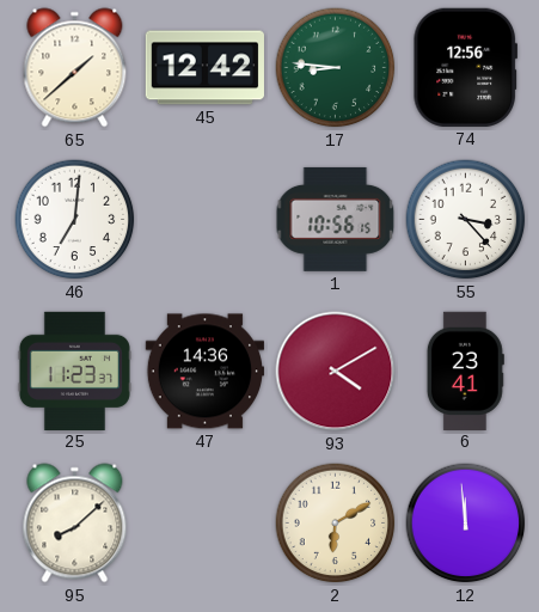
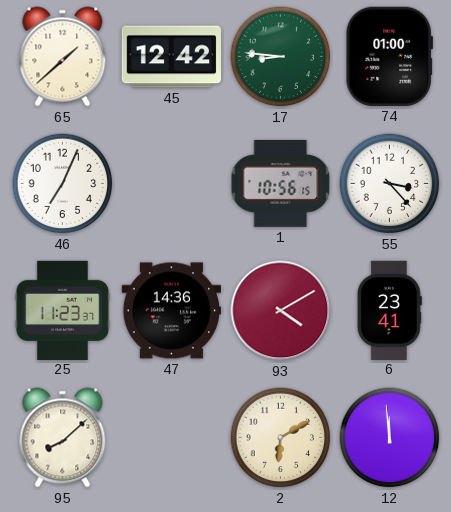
74: 12:56 -> 01:00
46: 7:01 -> 7:04
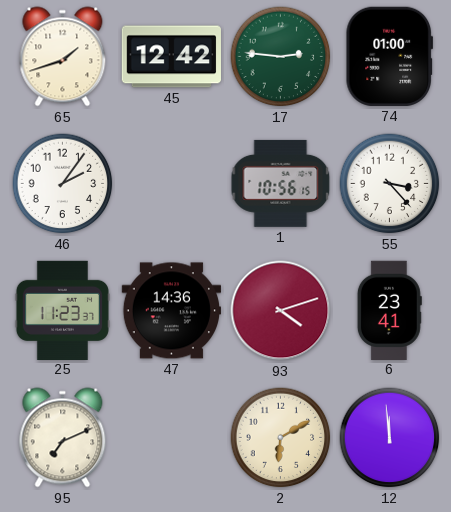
65: 1:38 -> 1:42
17: 8:46 -> 2:46
46: 7:04 -> 2:06
93: 4:10 -> 4:12
95: 8:08 -> 7:11
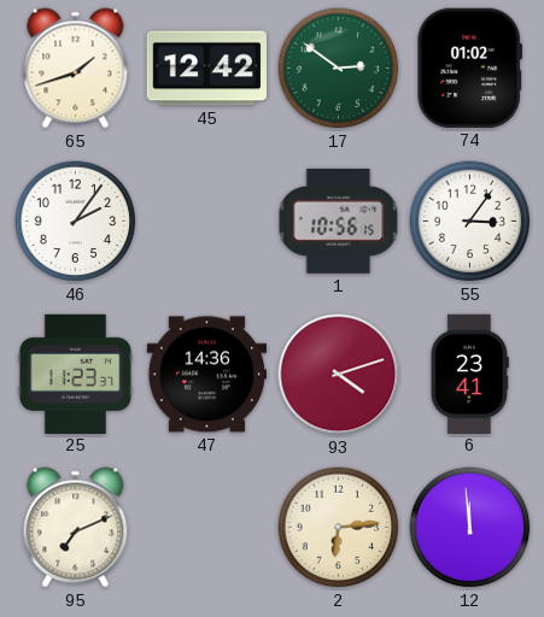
17: 2:46 -> 2:51
74: 01:00 -> 01:02
55: 3:23 -> 3:06
2: 6:10 -> 6:14
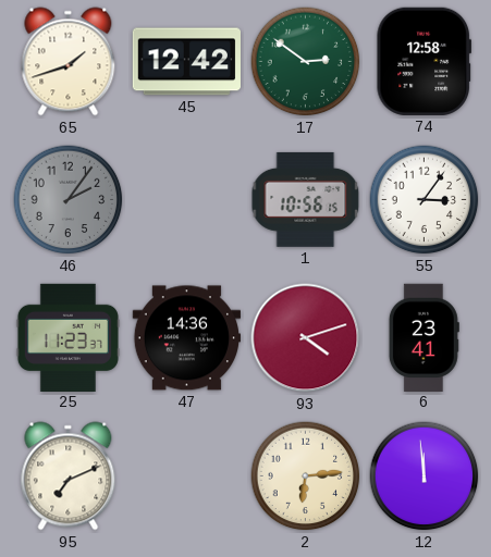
74: 01:02 -> 12:58
46 dial: white -> grey
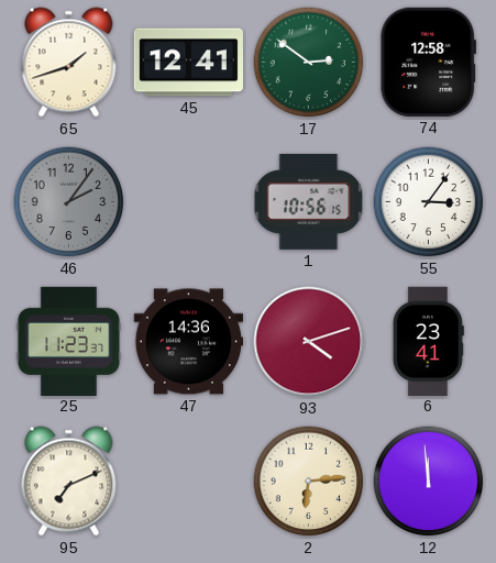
45: 12:42 -> 12:41
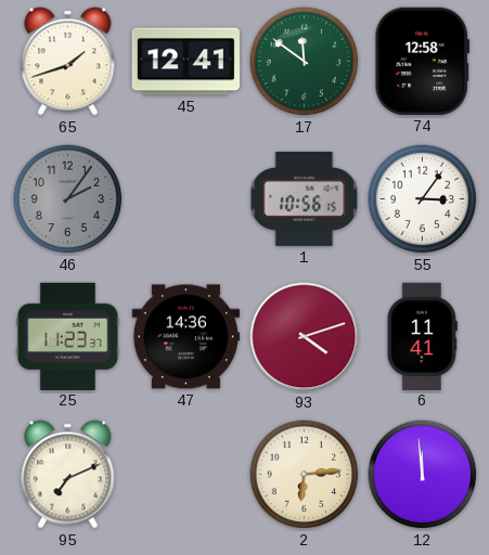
17: 2:51 -> 11:51
6: 23:41 -> 11:41
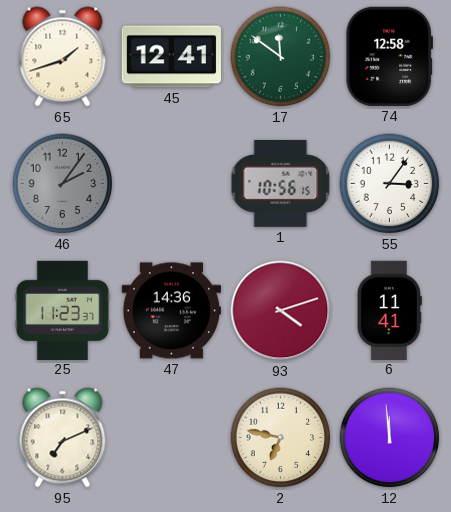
2: 6:14 -> 6:47
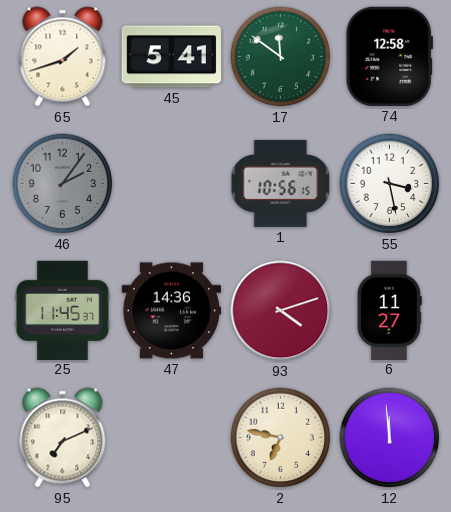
45: 12:41 -> 5:41
55: 3:06 -> 3:28
25: 11:23 -> 11:45
6: 11:41 -> 11:27
